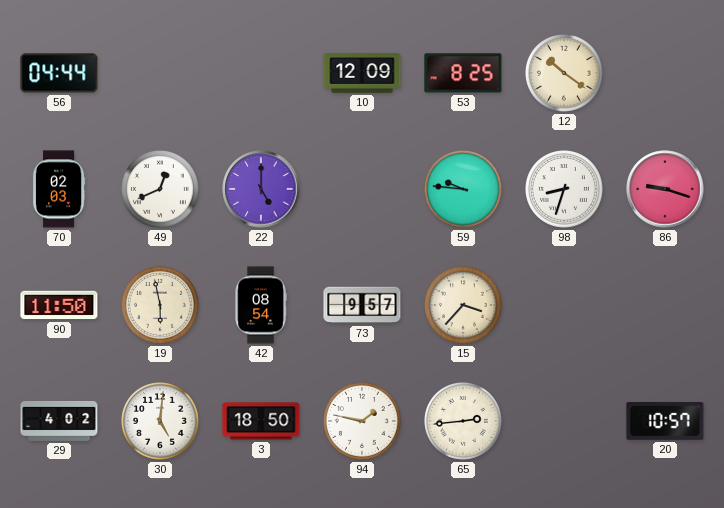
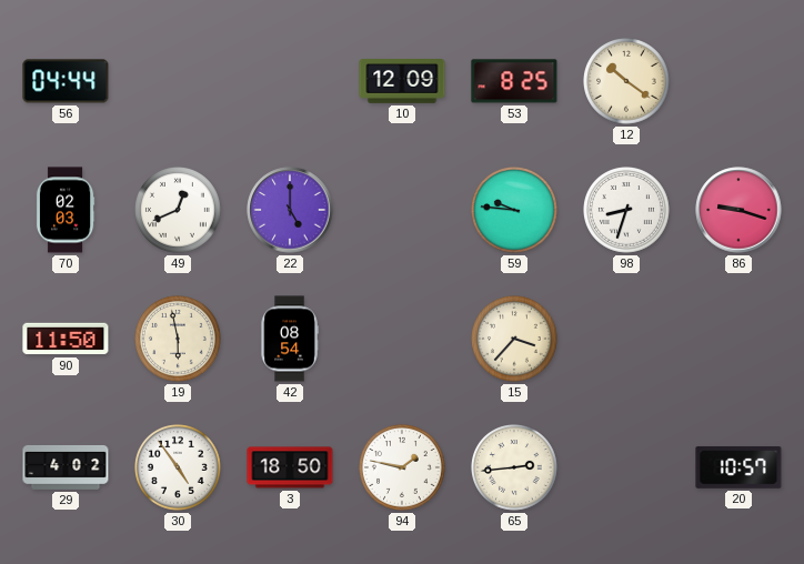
73: 9:57 -> none
30: 5:01 -> 4:54
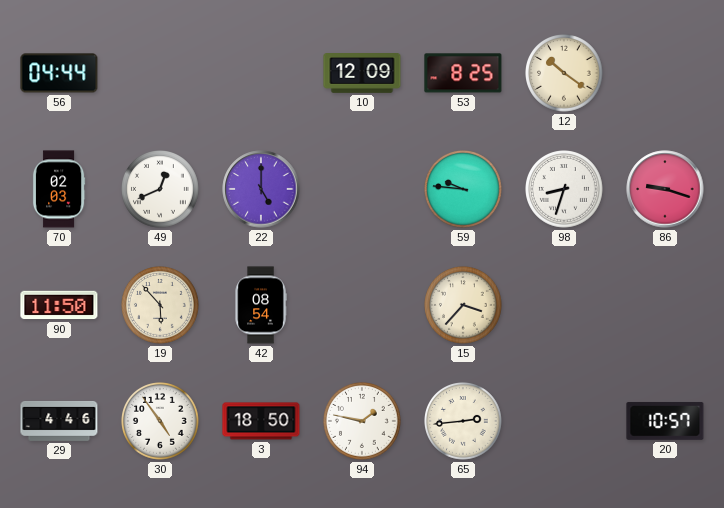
19: 5:58 -> 5:53
29: 4:02 -> 4:46
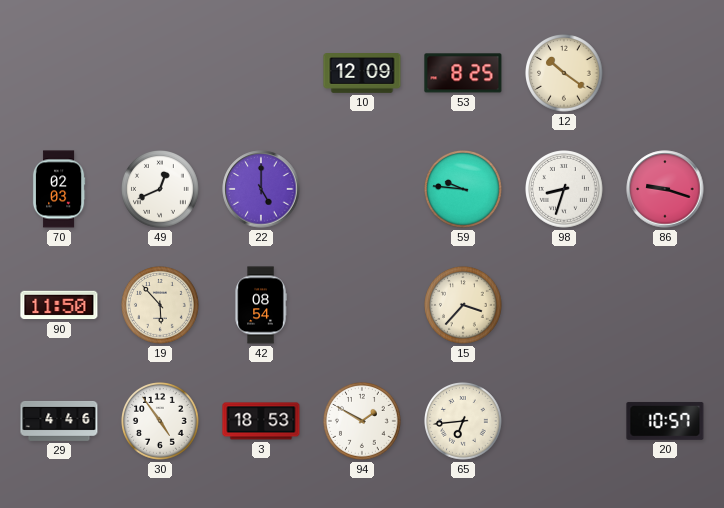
56: 04:44 -> none
3: 18:50 -> 18:53
94: 1:47 -> 1:50
65: 2:44 -> 6:44
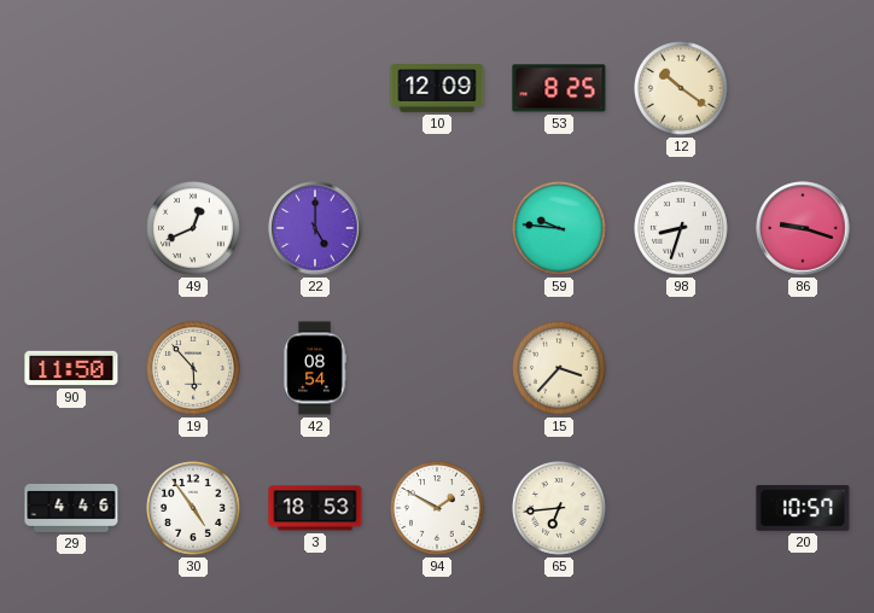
70: 02:03 -> none
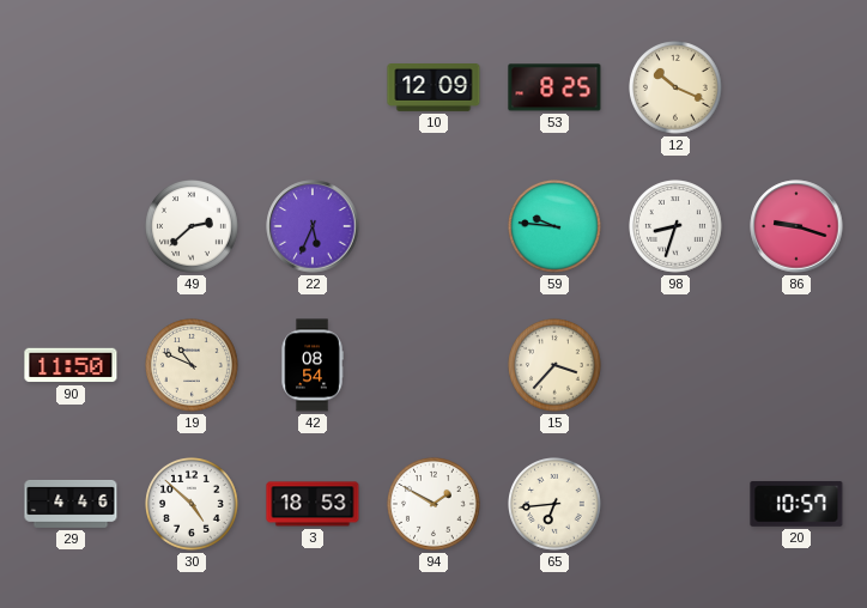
12: 10:21 -> 10:19
49: 12:41 -> 2:38
22: 5:00 -> 5:34
19: 5:53 -> 10:49
30: 4:54 -> 4:52
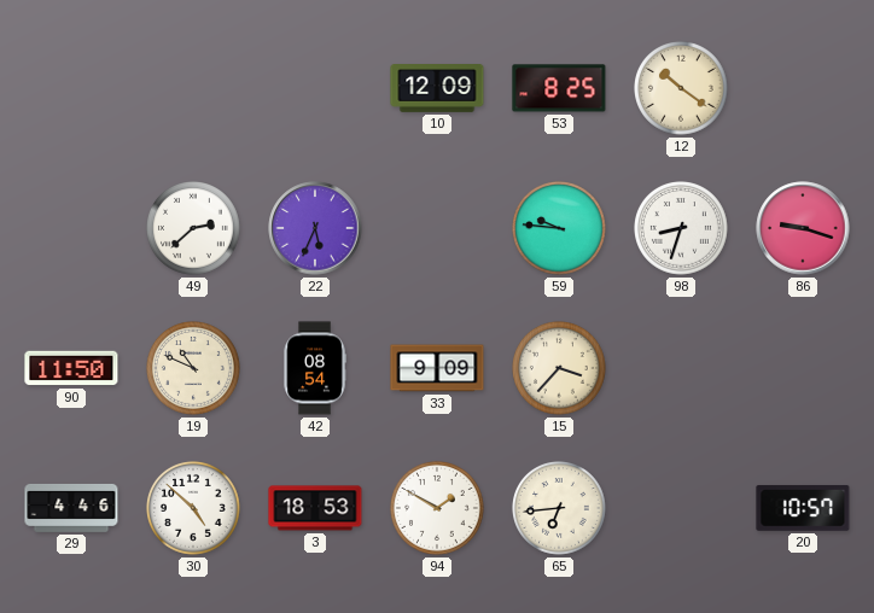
12: 10:19 -> 10:21
33: none -> 9:09
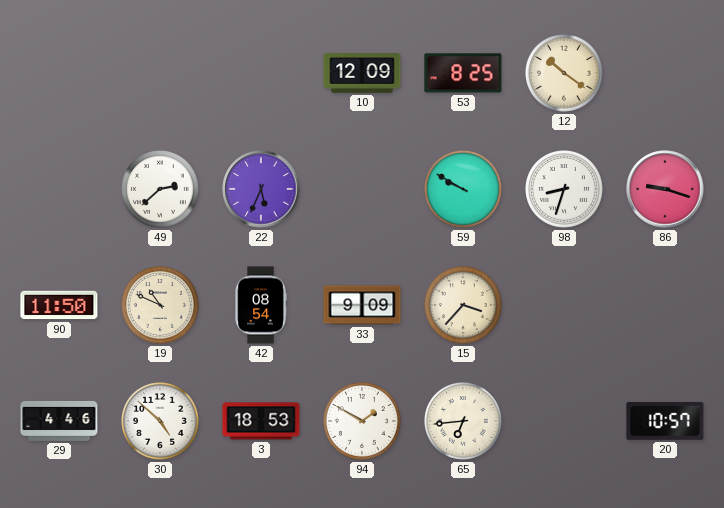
59: 9:46 -> 9:50
